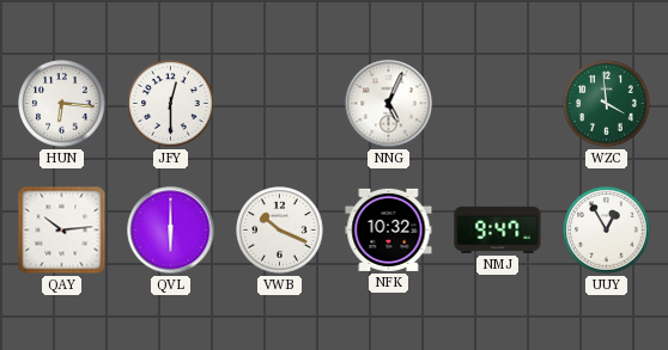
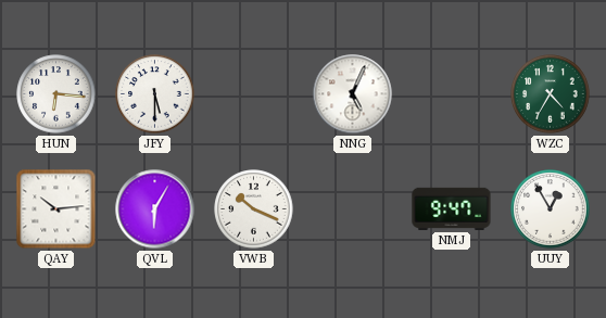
JFY: 12:30 -> 5:30
WZC: 3:59 -> 4:35
QVL: 6:00 -> 6:05
NFK: 10:32 -> none
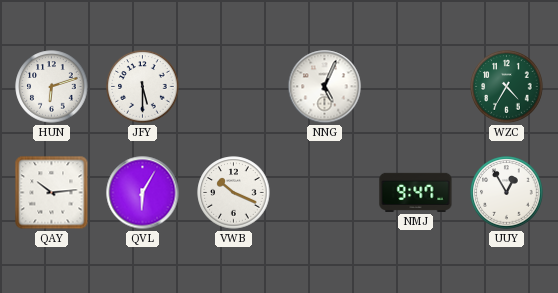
HUN: 6:16 -> 6:12
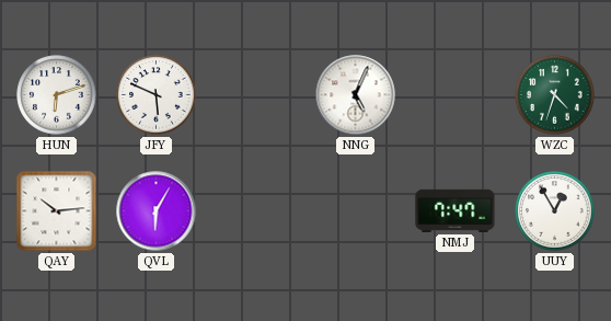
JFY: 5:30 -> 5:49
WZC: 4:35 -> 4:33
VWB: 10:19 -> none
NMJ: 9:47 -> 7:47
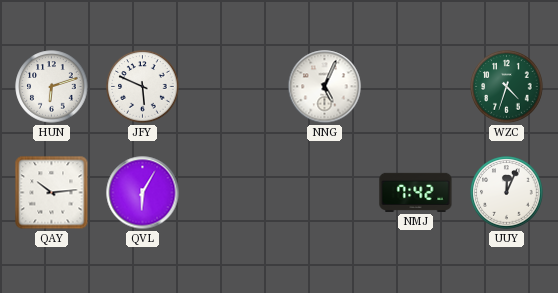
NMJ: 7:47 -> 7:42
UUY: 12:55 -> 12:04
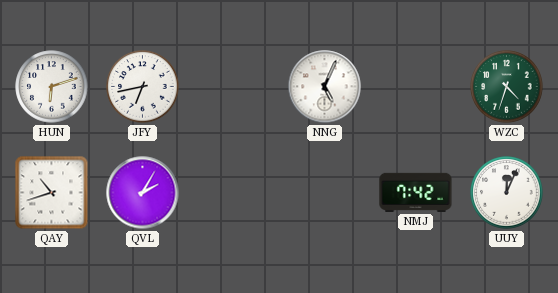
JFY: 5:49 -> 6:43
QAY: 10:14 -> 10:42
QVL: 6:05 -> 2:05
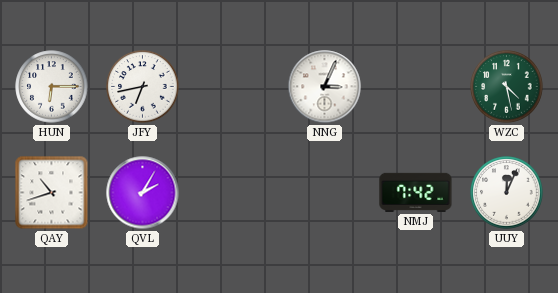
HUN: 6:12 -> 6:15
NNG: 5:04 -> 3:04
WZC: 4:33 -> 4:28
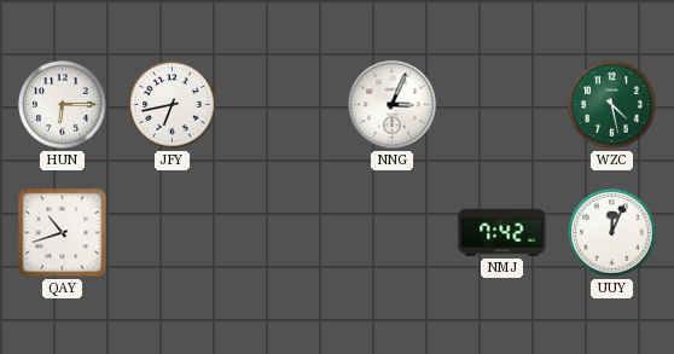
QVL: 2:05 -> none
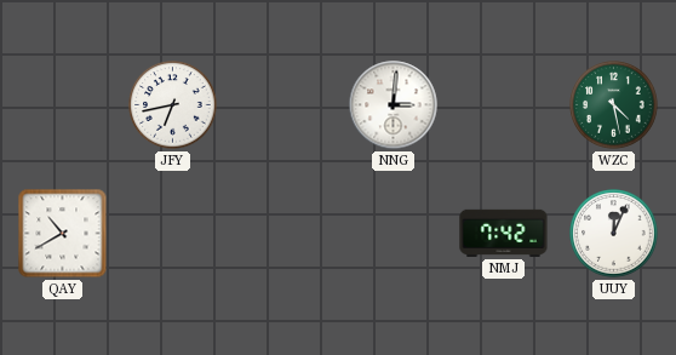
HUN: 6:15 -> none
NNG: 3:04 -> 3:01
QAY: 10:42 -> 10:40
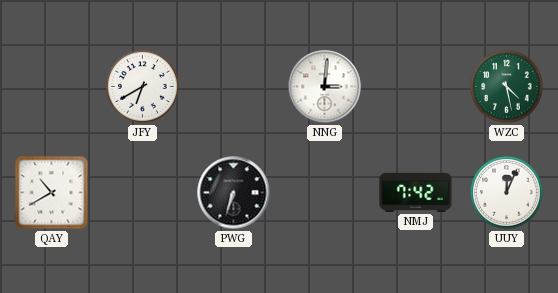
JFY: 6:43 -> 6:40
PWG: none -> 6:33
